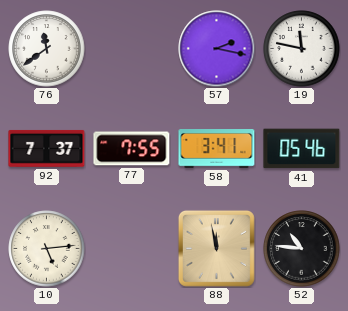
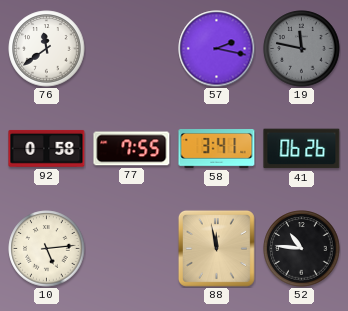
19 dial: white -> grey
92: 7:37 -> 0:58
41: 05:46 -> 06:26
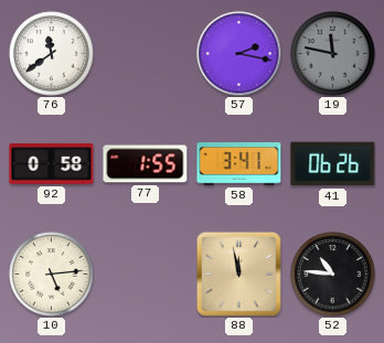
77: 7:55 -> 1:55
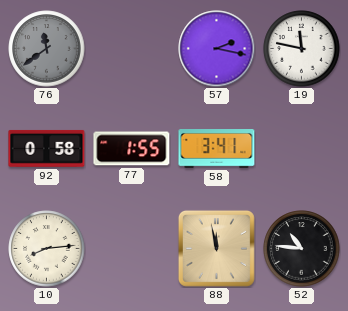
76 dial: white -> grey
19 dial: grey -> white
41: 06:26 -> none
10: 5:14 -> 8:14
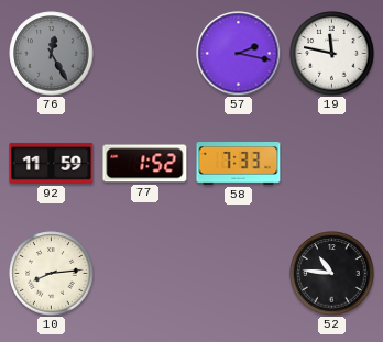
76: 11:39 -> 12:25
92: 0:58 -> 11:59
77: 1:55 -> 1:52
58: 3:41 -> 7:33
88: 11:58 -> none
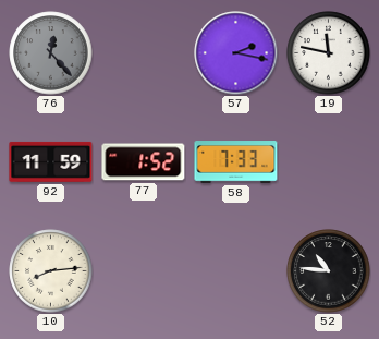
76: 12:25 -> 12:23
